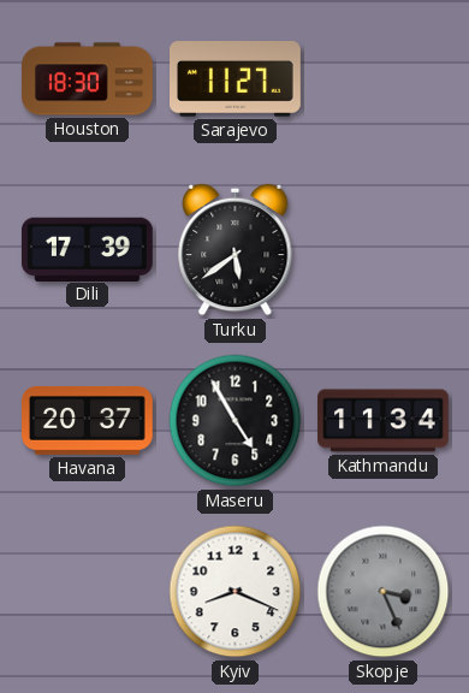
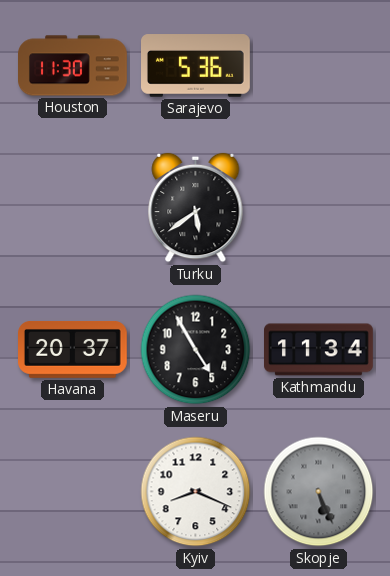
Houston: 18:30 -> 11:30
Sarajevo: 11:27 -> 5:36
Dili: 17:39 -> none
Skopje: 3:26 -> 5:26
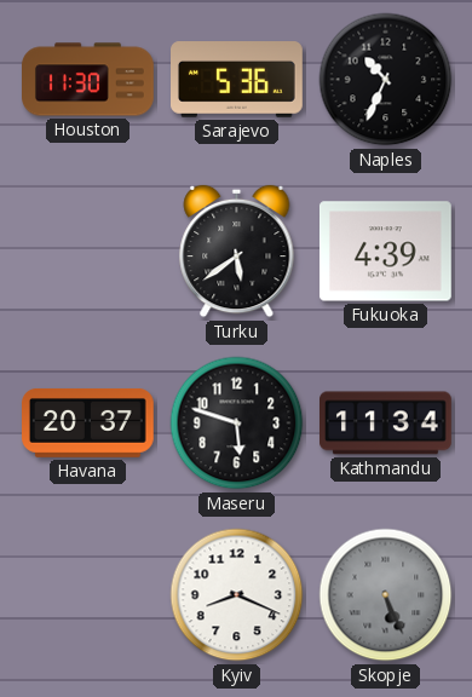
Naples: none -> 10:34
Fukuoka: none -> 4:39
Maseru: 4:55 -> 5:48
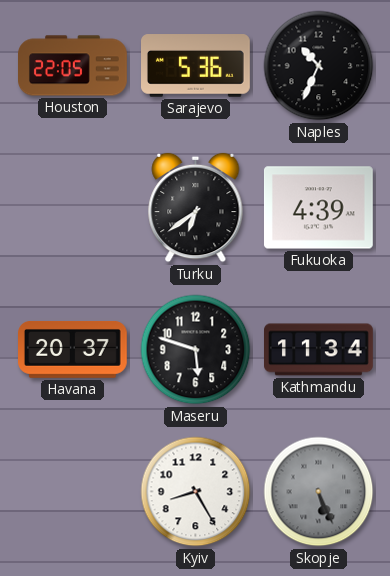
Houston: 11:30 -> 22:05
Turku: 5:39 -> 6:39
Kyiv: 8:19 -> 8:25
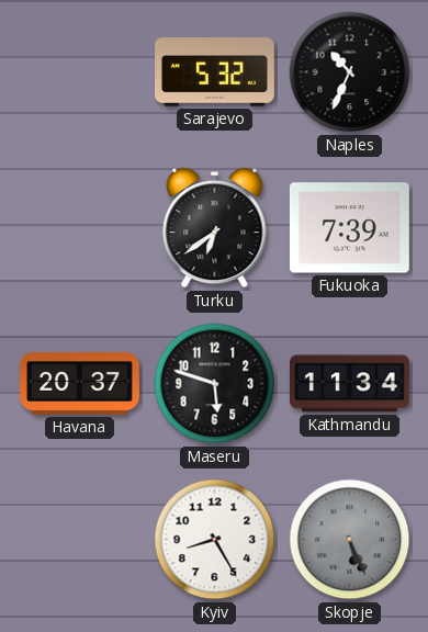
Houston: 22:05 -> none
Sarajevo: 5:36 -> 5:32
Fukuoka: 4:39 -> 7:39
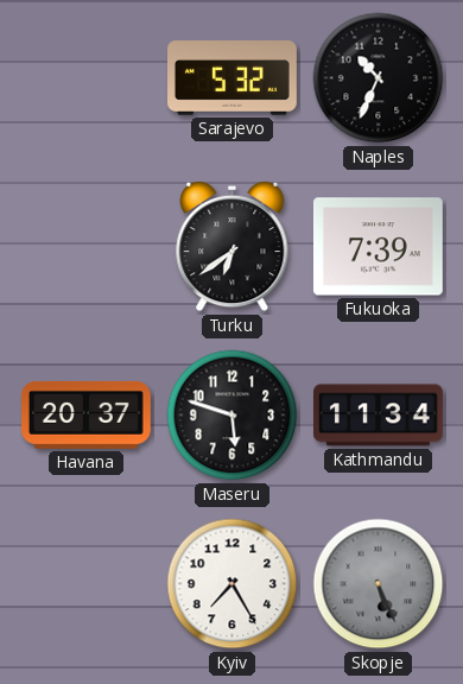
Kyiv: 8:25 -> 7:25
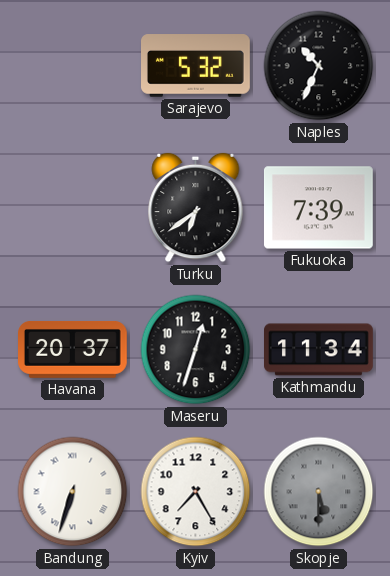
Maseru: 5:48 -> 12:33
Bandung: none -> 6:33
Skopje: 5:26 -> 5:30
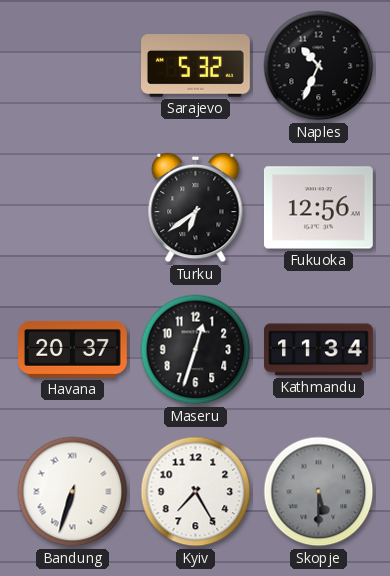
Fukuoka: 7:39 -> 12:56
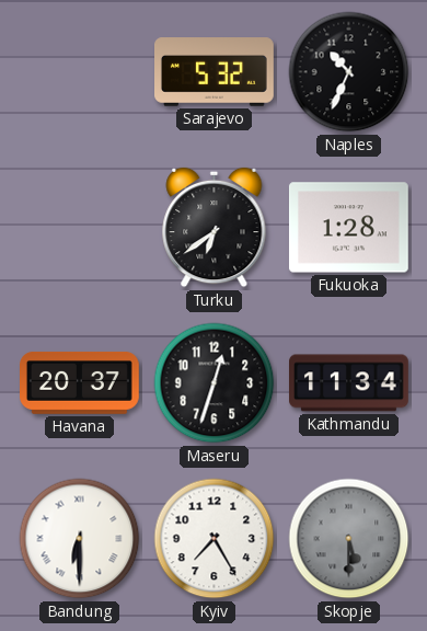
Fukuoka: 12:56 -> 1:28
Bandung: 6:33 -> 6:30
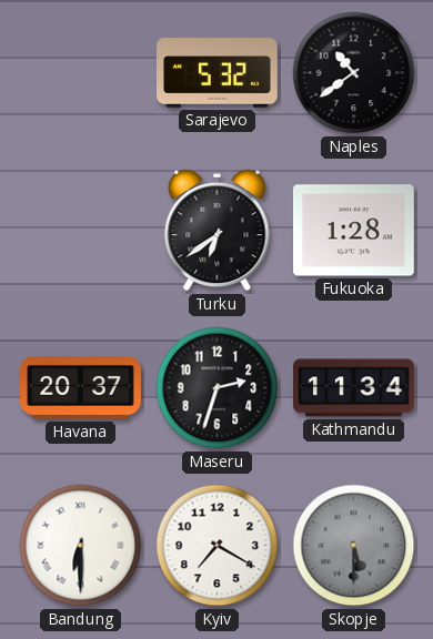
Naples: 10:34 -> 10:39
Maseru: 12:33 -> 2:33
Kyiv: 7:25 -> 7:20
